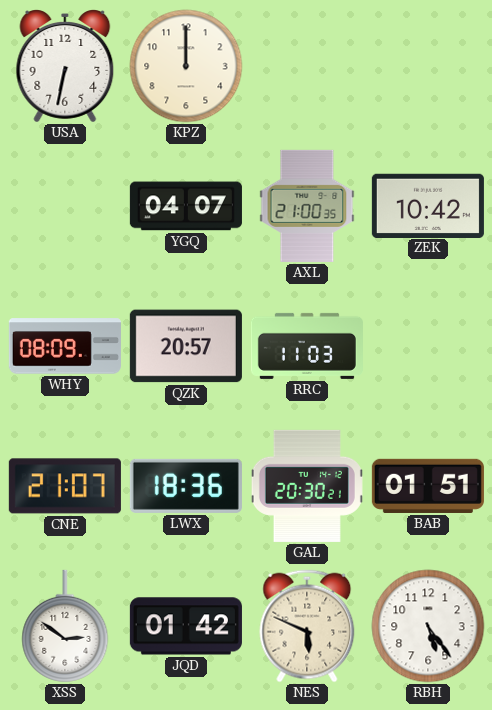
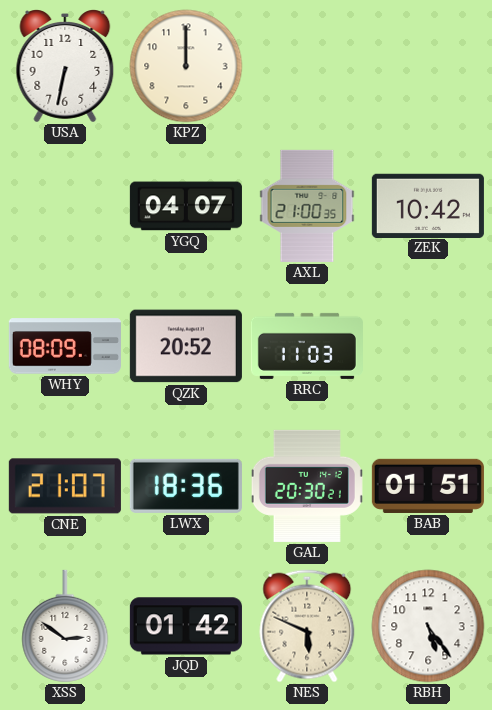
QZK: 20:57 -> 20:52
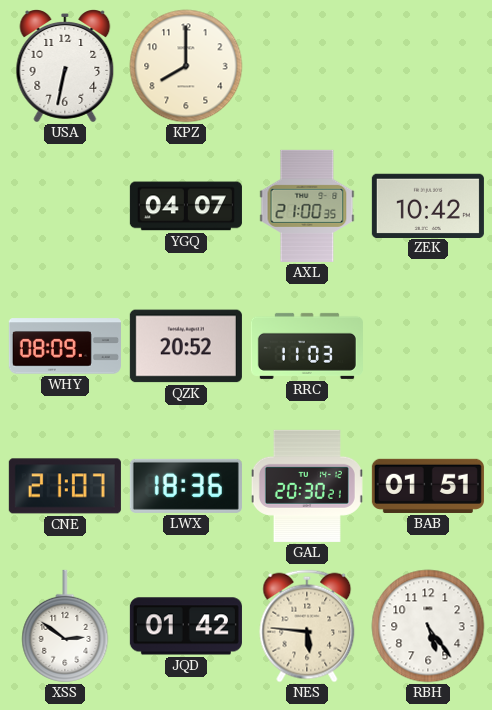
KPZ: 12:00 -> 8:00
NES: 5:49 -> 5:46
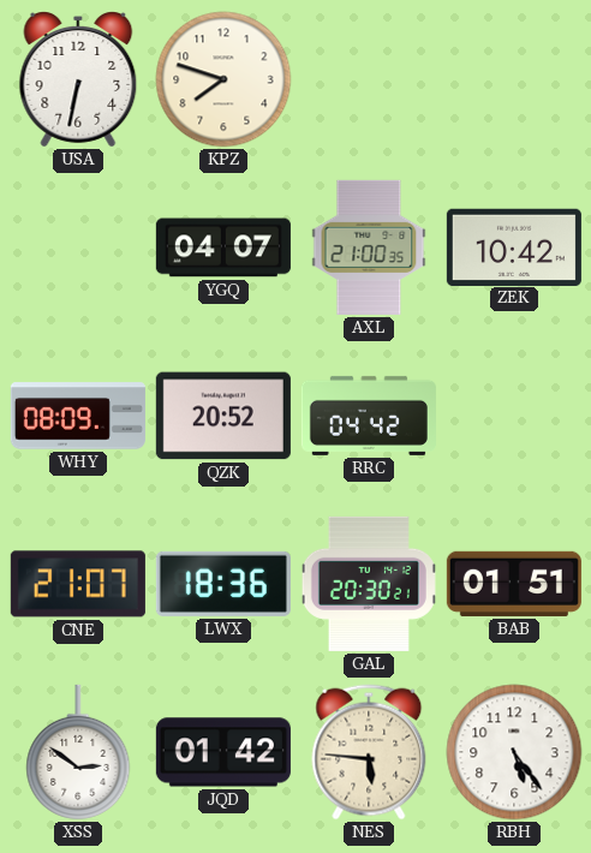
KPZ: 8:00 -> 7:48
RRC: 11:03 -> 04:42
